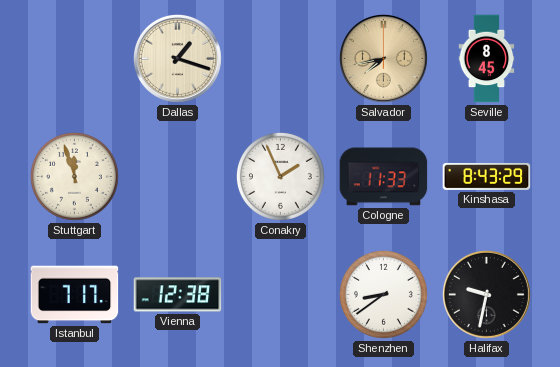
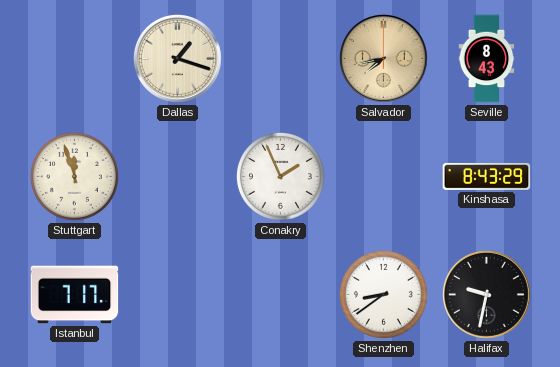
Seville: 8:45 -> 8:43
Cologne: 11:33 -> none
Vienna: 12:38 -> none
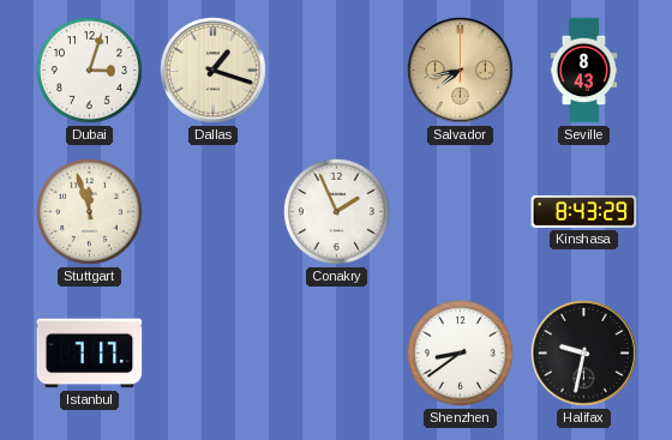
Dubai: none -> 3:03
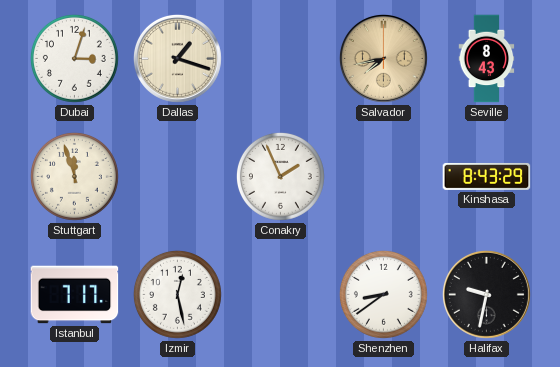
Izmir: none -> 12:28
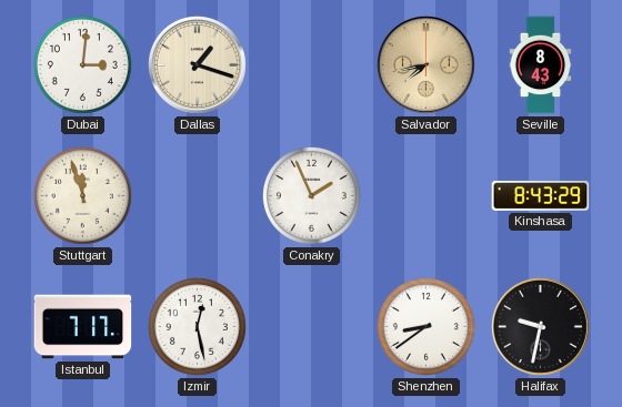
Dubai: 3:03 -> 3:01
